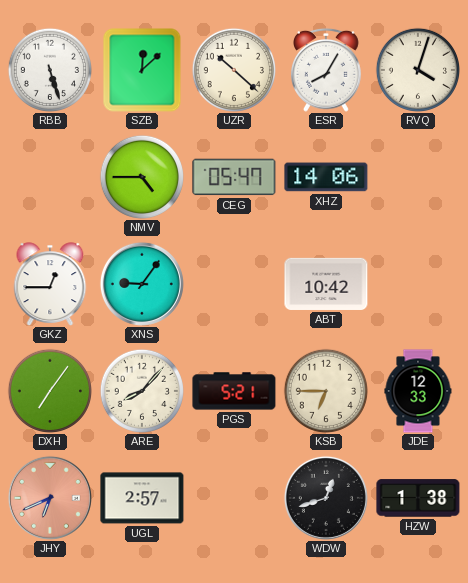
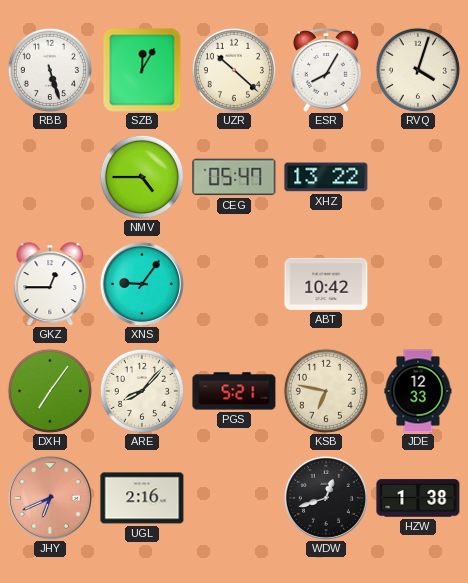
SZB: 12:08 -> 12:05
XHZ: 14:06 -> 13:22
KSB: 6:45 -> 6:47
UGL: 2:57 -> 2:16
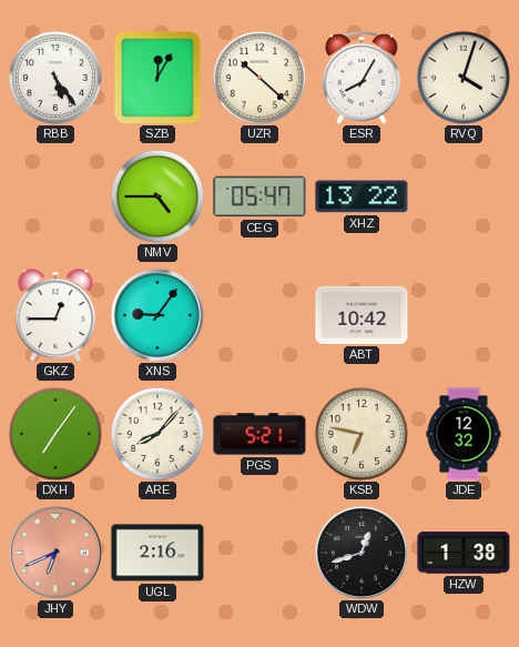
RBB: 5:27 -> 5:24
JDE: 12:33 -> 12:32
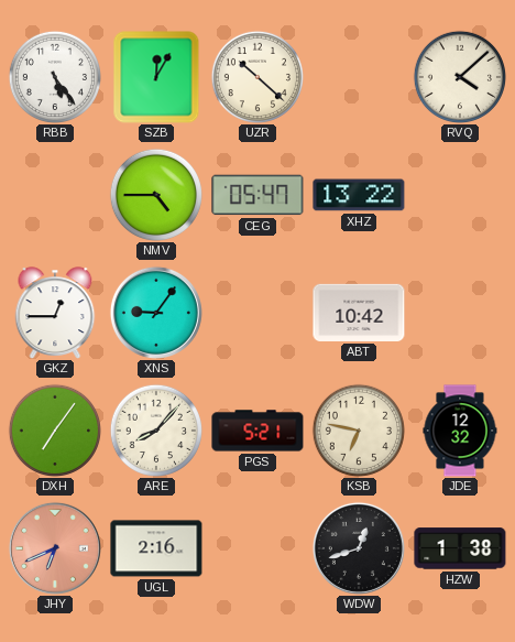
ESR: 8:05 -> none
RVQ: 4:03 -> 4:08
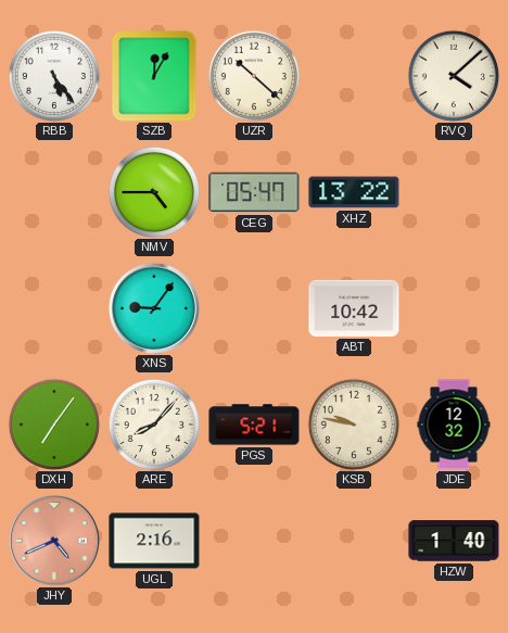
GKZ: 12:45 -> none
KSB: 6:47 -> 9:47
JHY: 6:41 -> 4:41
WDW: 12:42 -> none
HZW: 1:38 -> 1:40
